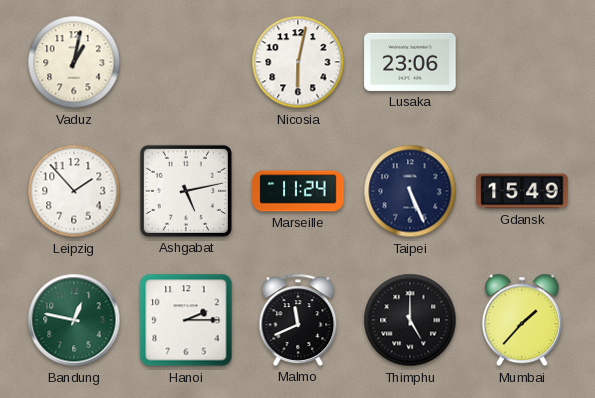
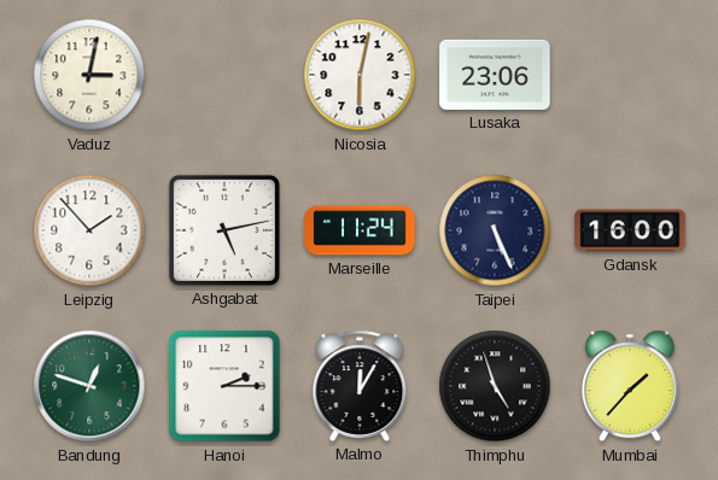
Vaduz: 1:02 -> 3:02
Gdansk: 15:49 -> 16:00
Bandung: 12:47 -> 12:48
Malmo: 11:41 -> 12:05
Thimphu: 5:00 -> 4:57
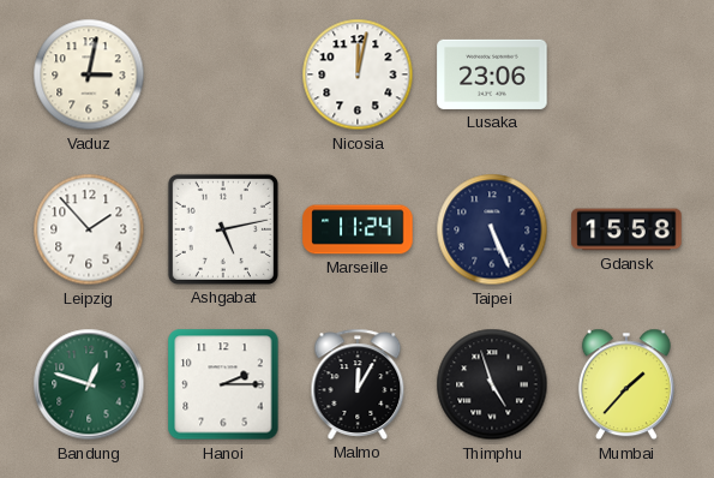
Nicosia: 6:02 -> 12:02
Gdansk: 16:00 -> 15:58
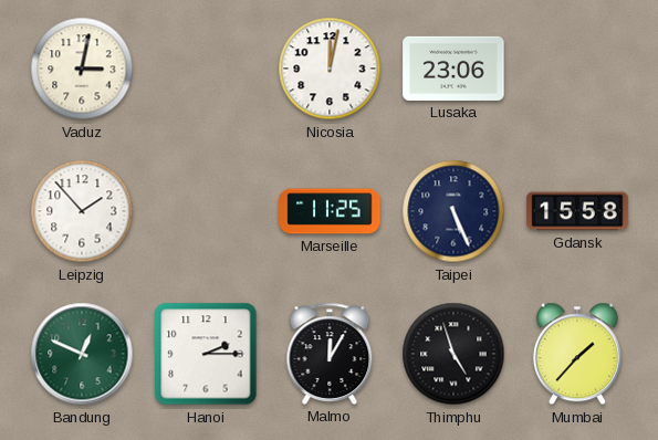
Ashgabat: 5:13 -> none
Marseille: 11:24 -> 11:25
Bandung: 12:48 -> 12:49
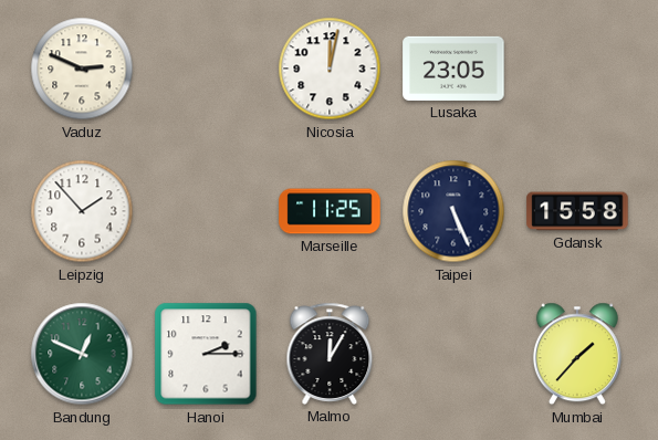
Vaduz: 3:02 -> 2:49
Lusaka: 23:06 -> 23:05
Thimphu: 4:57 -> none
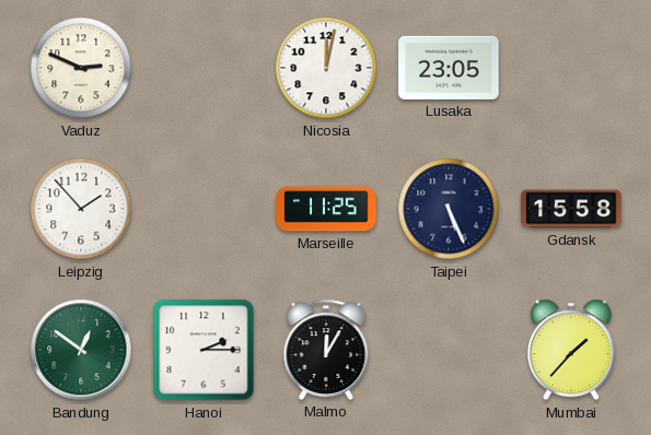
Bandung: 12:49 -> 12:51
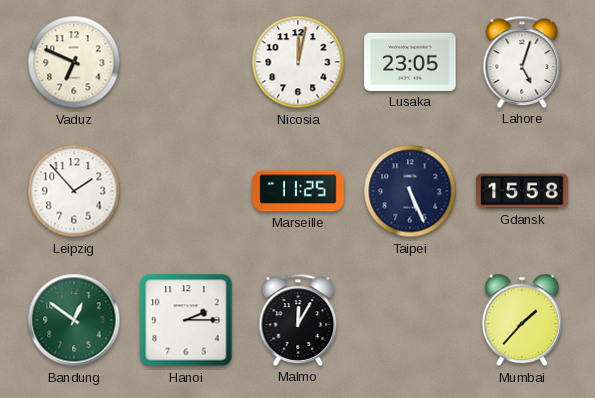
Vaduz: 2:49 -> 6:49
Lahore: none -> 5:03
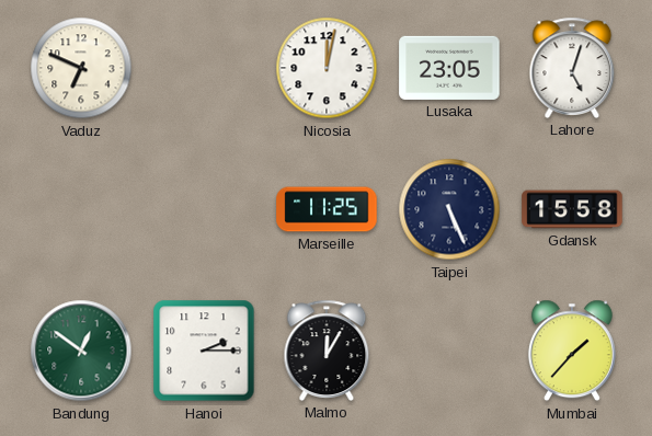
Leipzig: 1:53 -> none
